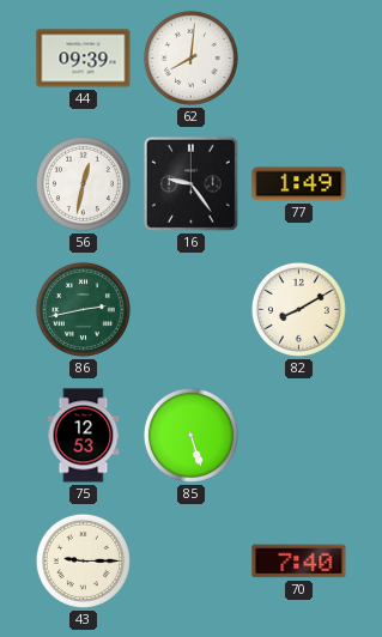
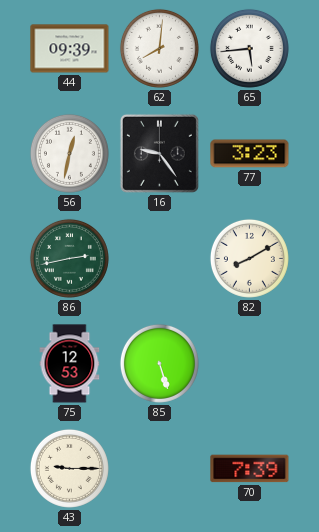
65: none -> 5:44
77: 1:49 -> 3:23
70: 7:40 -> 7:39
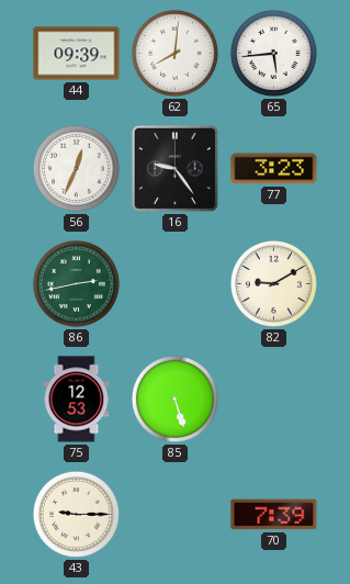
56: 12:32 -> 12:34
82: 8:10 -> 9:10
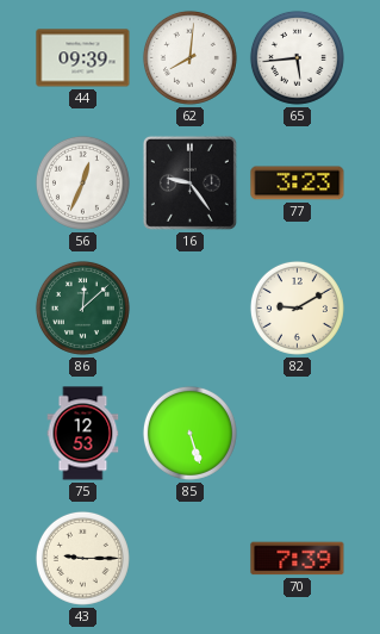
86: 2:43 -> 12:08
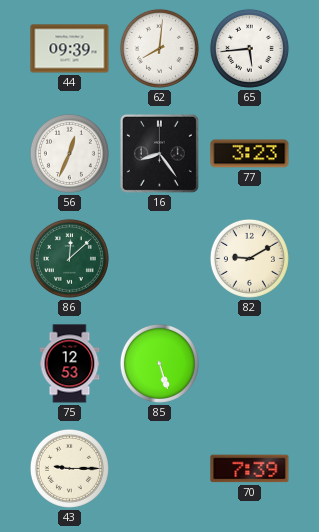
16: 9:24 -> 8:24
